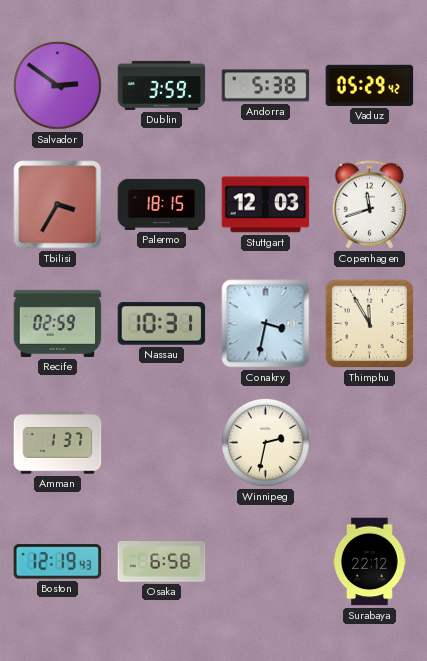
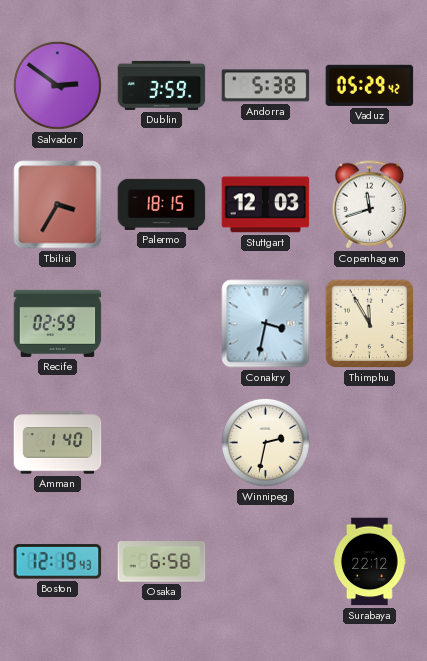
Nassau: 10:31 -> none
Amman: 1:37 -> 1:40
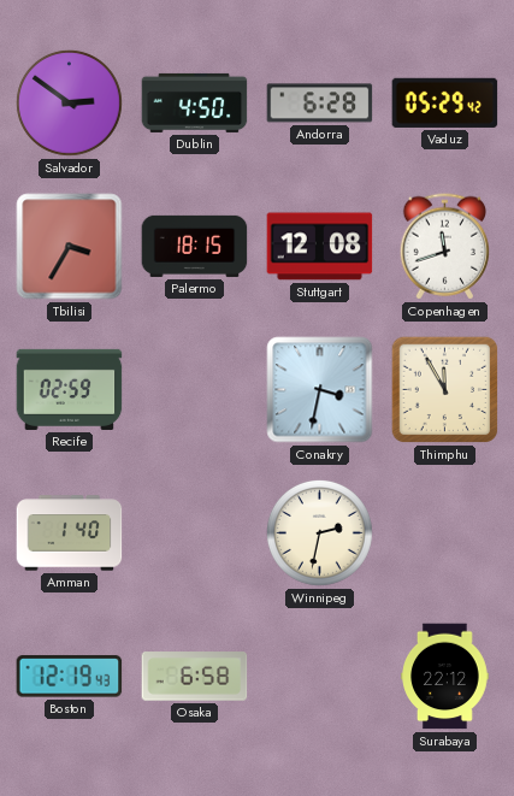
Dublin: 3:59 -> 4:50
Andorra: 5:38 -> 6:28
Stuttgart: 12:03 -> 12:08
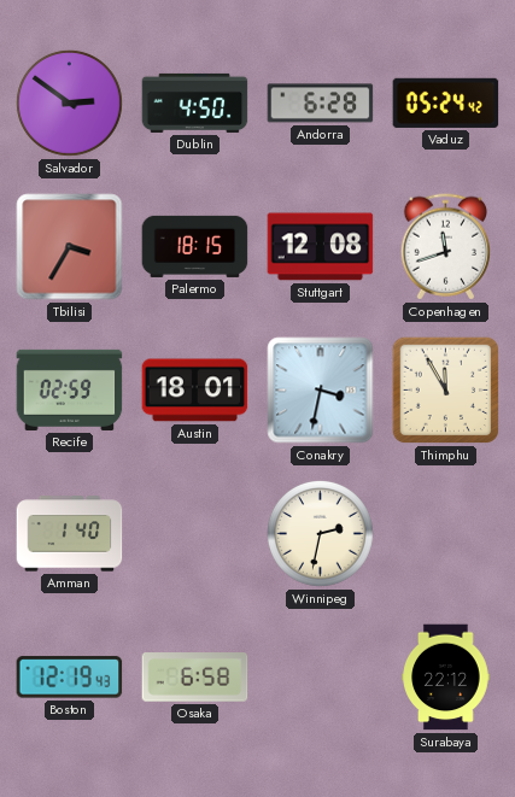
Vaduz: 05:29 -> 05:24
Austin: none -> 18:01
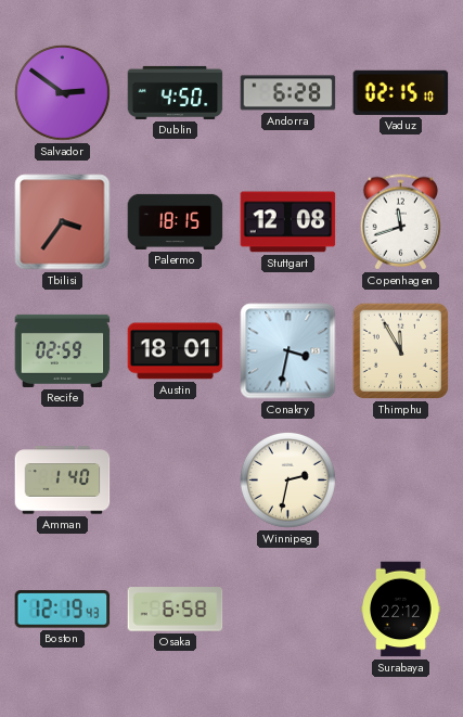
Vaduz: 05:24 -> 02:15
Tbilisi: 3:35 -> 3:36
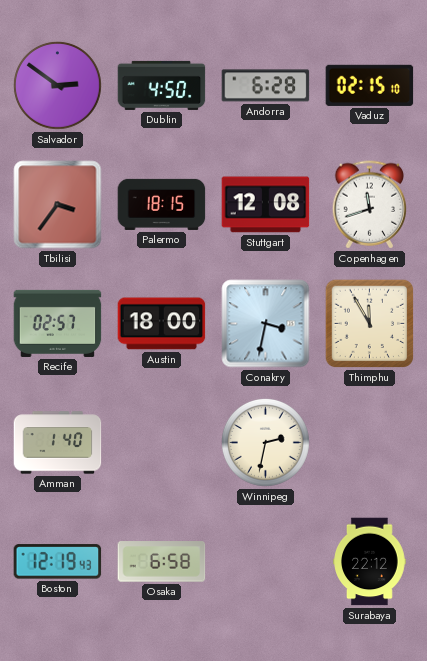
Recife: 02:59 -> 02:57
Austin: 18:01 -> 18:00
